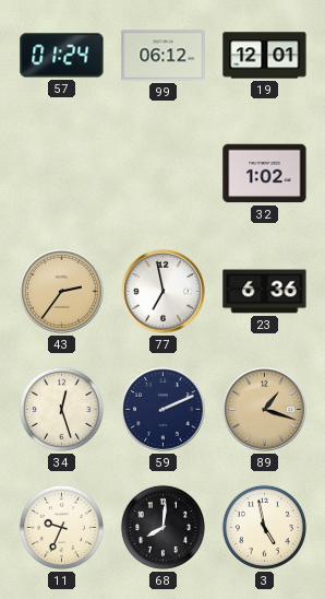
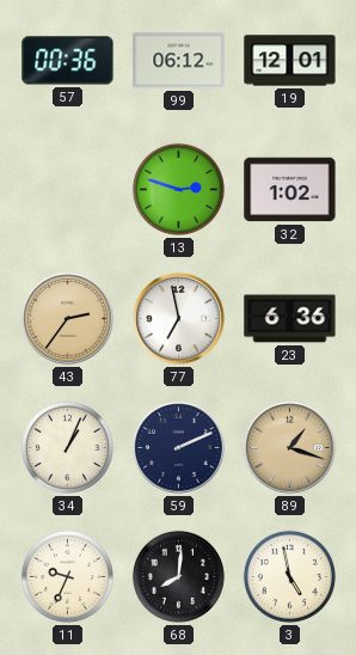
57: 01:24 -> 00:36
13: none -> 2:48
34: 12:27 -> 1:04
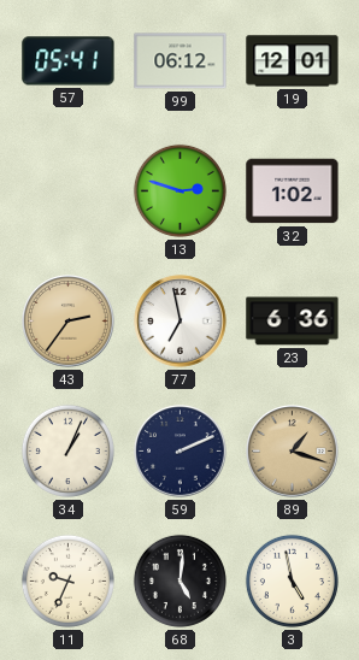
57: 00:36 -> 05:41
68: 8:01 -> 5:01
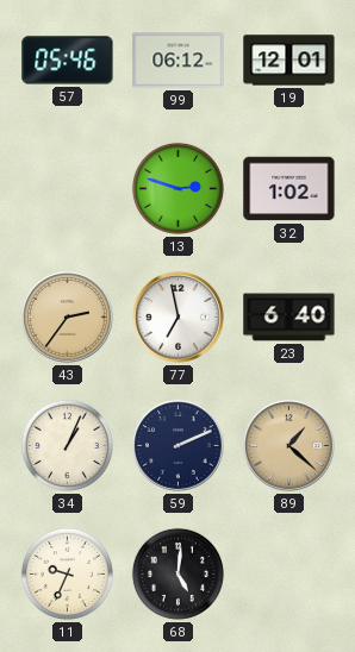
57: 05:41 -> 05:46
23: 6:36 -> 6:40
89: 1:18 -> 1:22
3: 4:58 -> none
